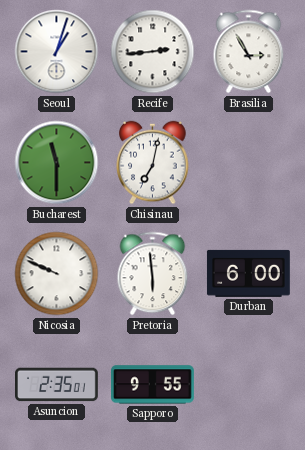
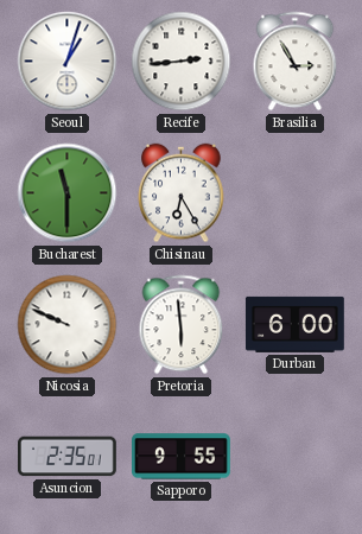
Chisinau: 7:02 -> 6:25
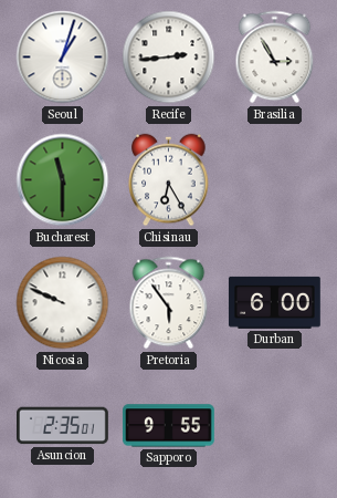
Pretoria: 5:59 -> 5:54
